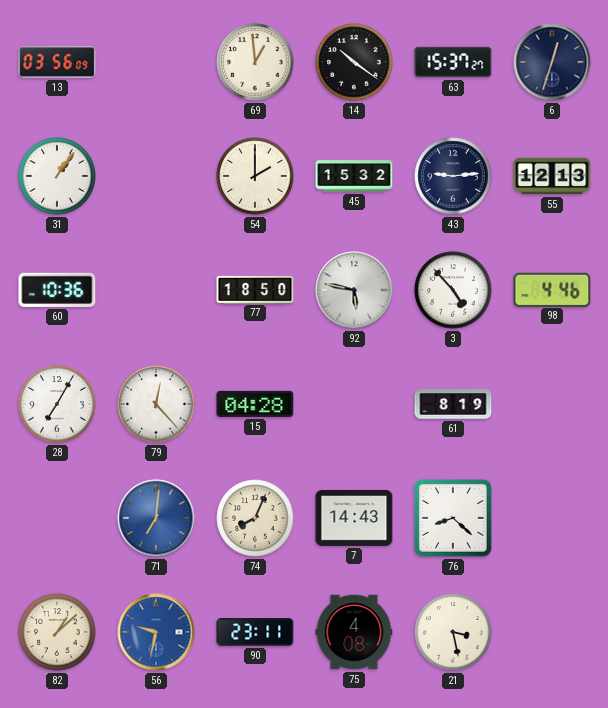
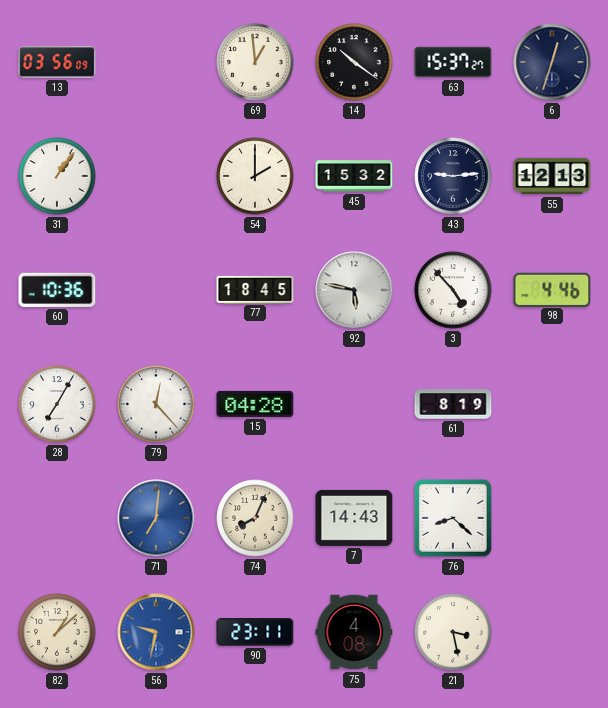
77: 18:50 -> 18:45
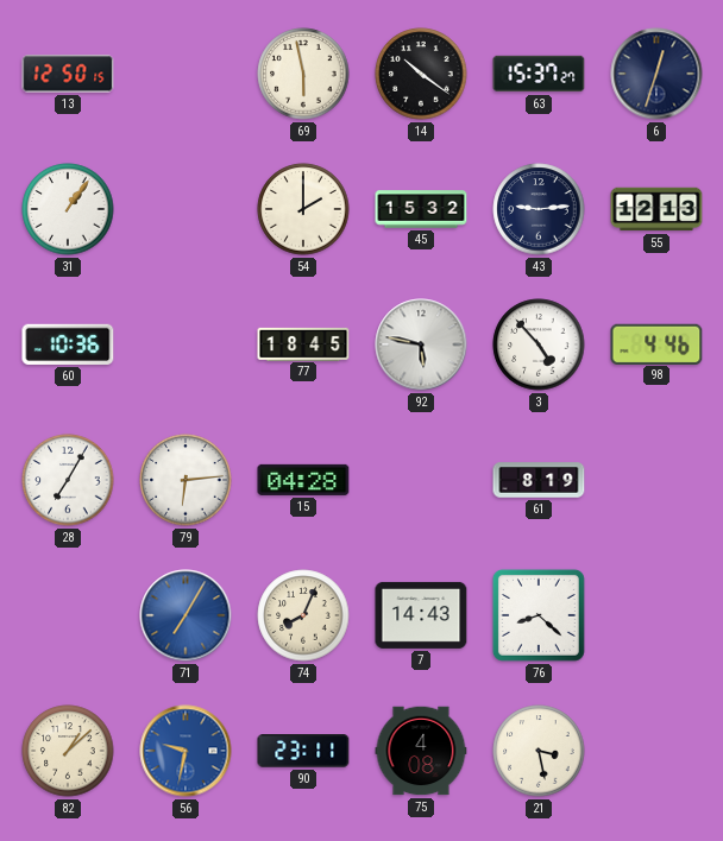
13: 03:56 -> 12:50
69: 12:59 -> 5:58
79: 12:23 -> 6:14
71: 7:01 -> 7:05
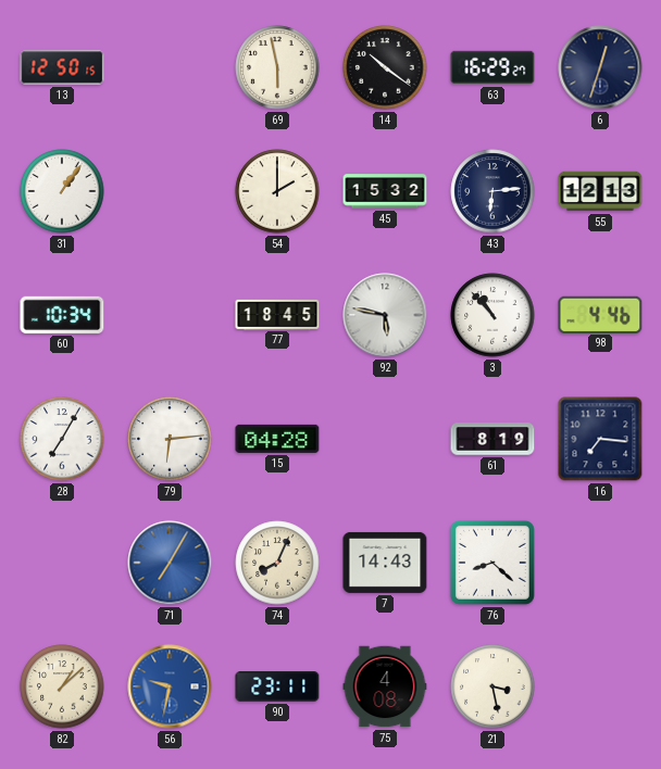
63: 15:37 -> 16:29
43: 9:14 -> 6:14
60: 10:36 -> 10:34
3: 4:53 -> 10:53
16: none -> 7:16
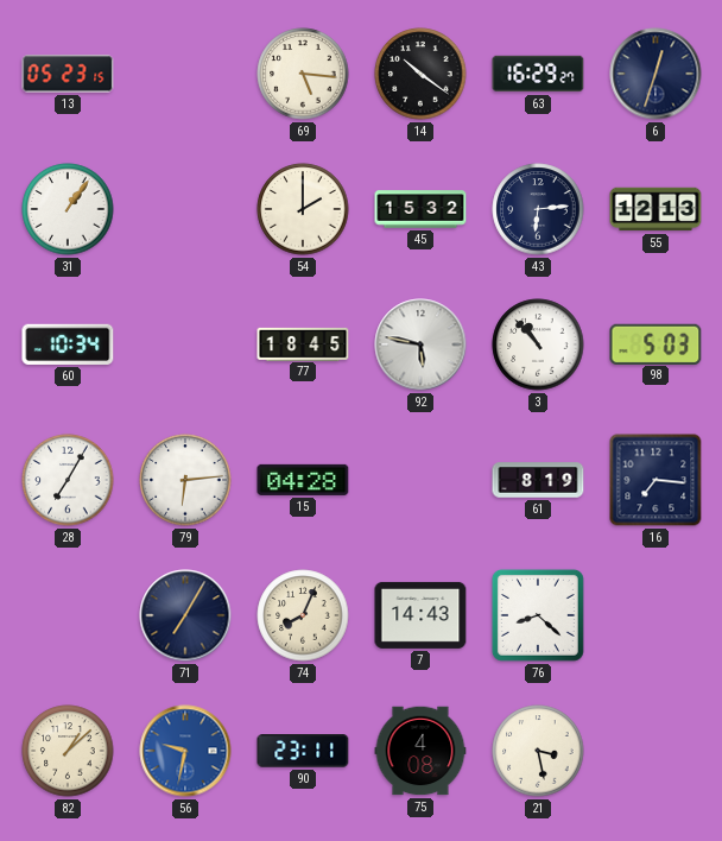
13: 12:50 -> 05:23
69: 5:58 -> 5:16
98: 4:46 -> 5:03
71 dial: blue -> navy
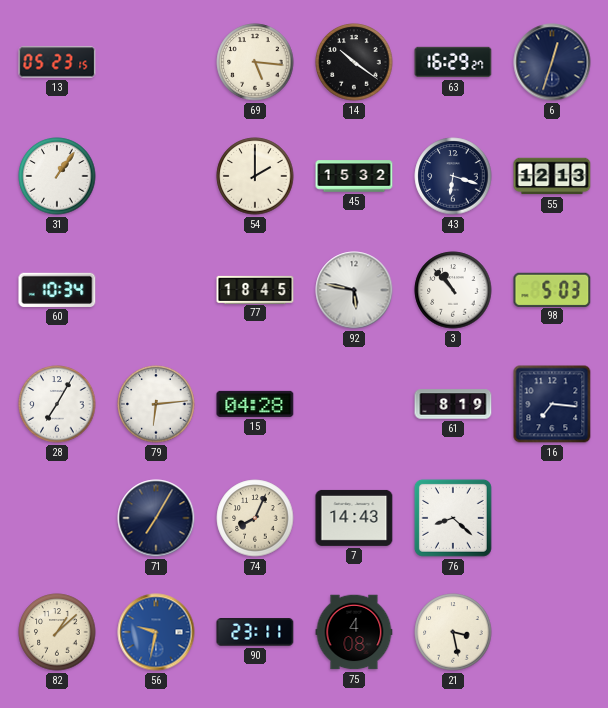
43: 6:14 -> 6:18
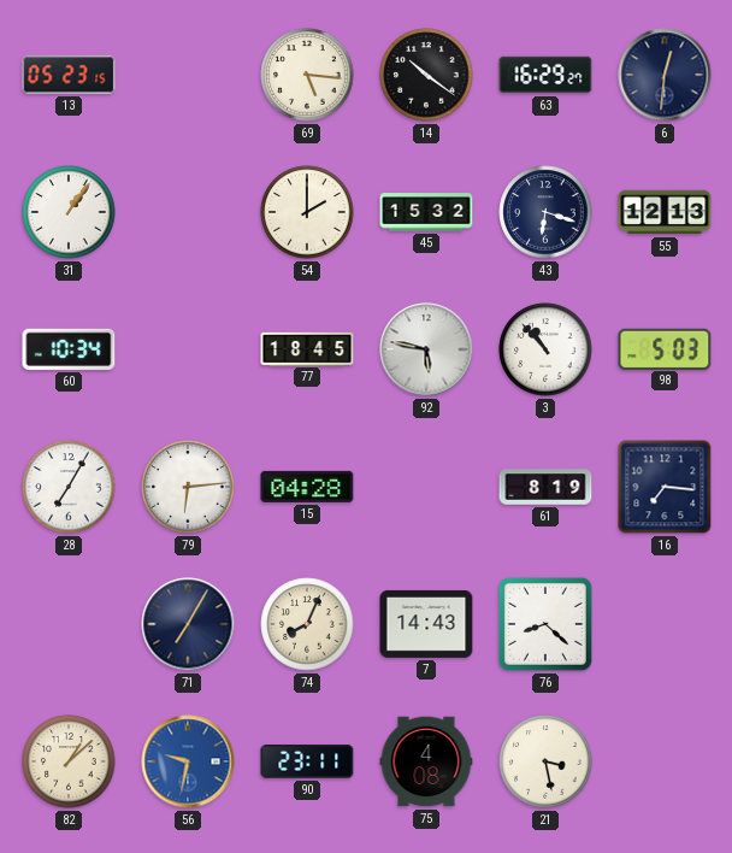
6: 12:33 -> 12:31
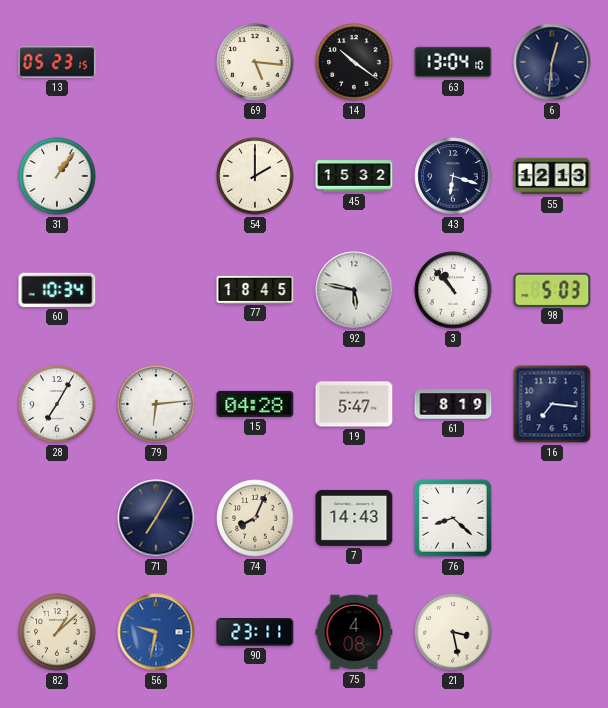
63: 16:29 -> 13:04
19: none -> 5:47
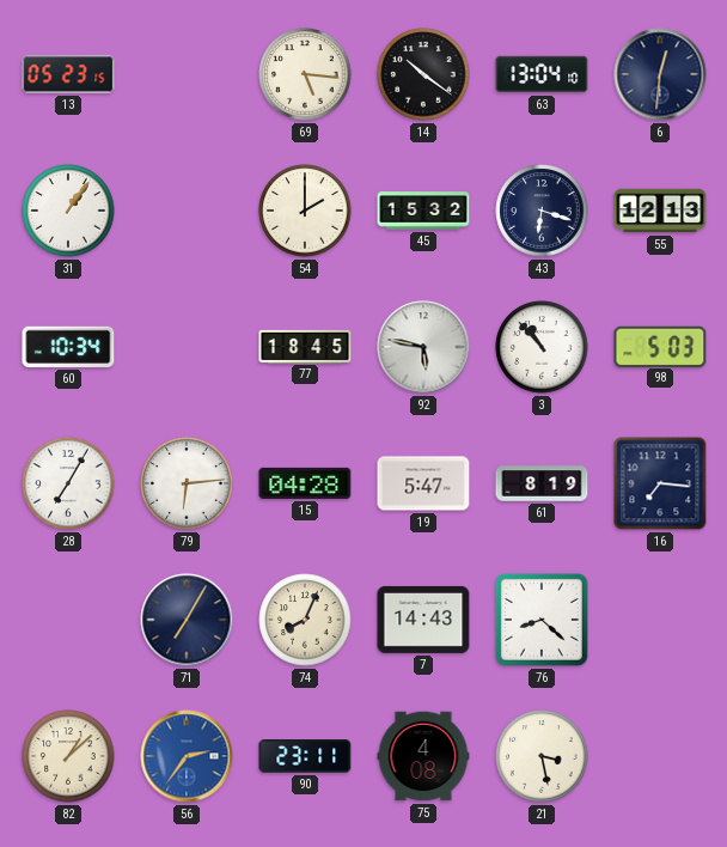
56: 9:32 -> 2:36
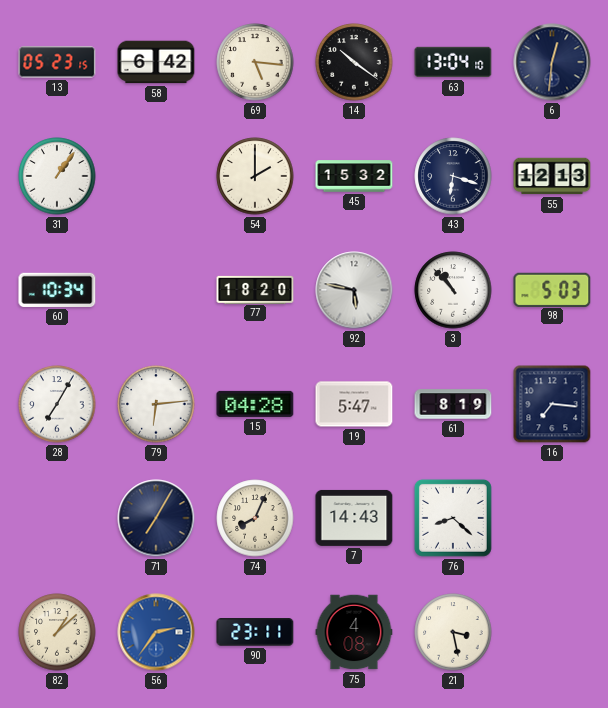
58: none -> 6:42
77: 18:45 -> 18:20
